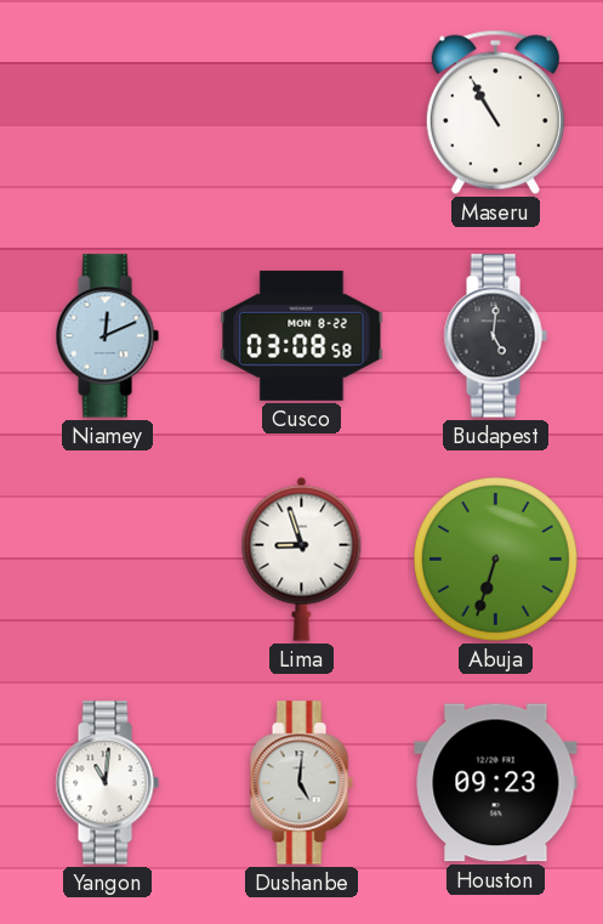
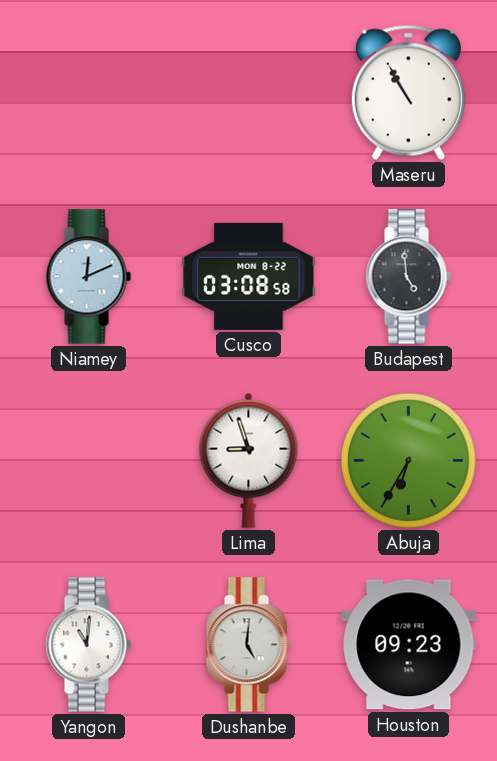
Budapest: 5:01 -> 4:59
Abuja: 6:33 -> 6:35
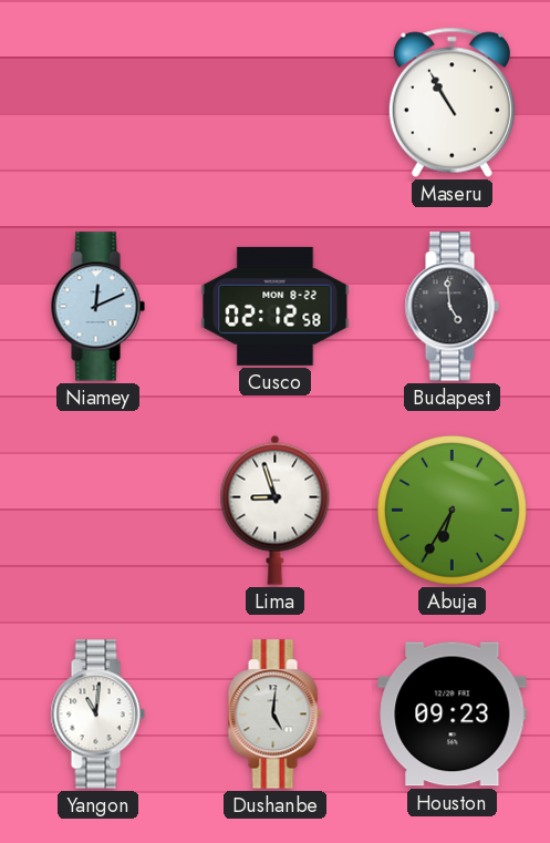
Cusco: 03:08 -> 02:12
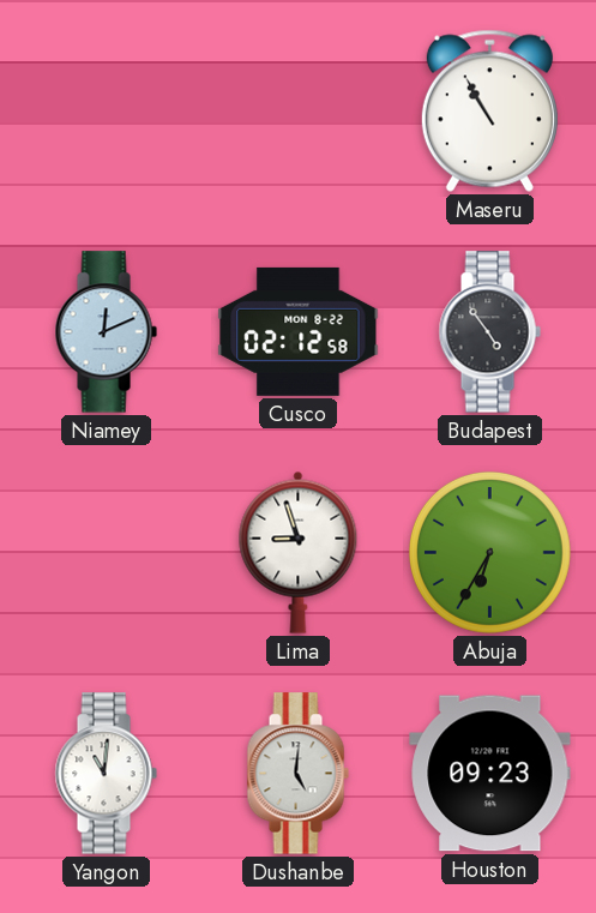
Budapest: 4:59 -> 4:54
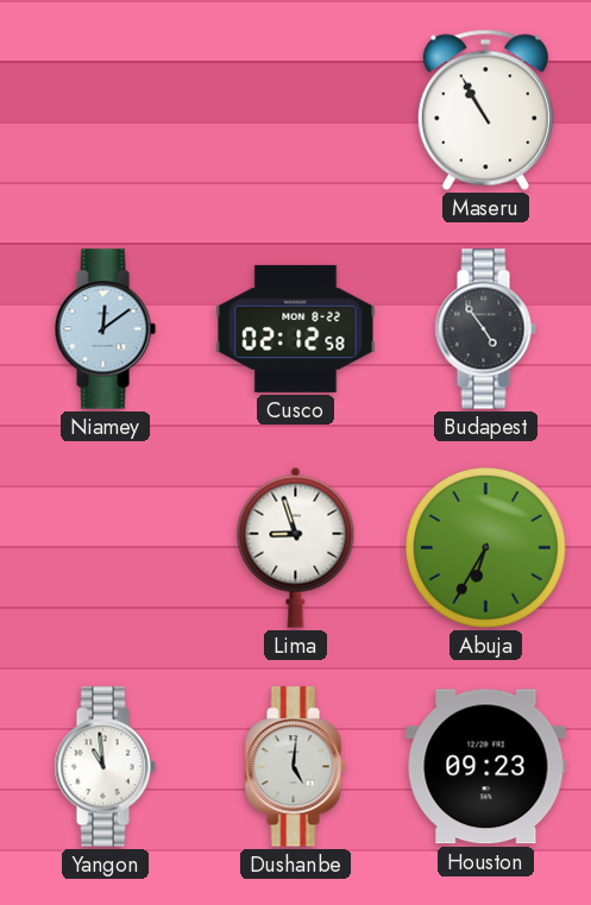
Niamey: 12:11 -> 12:09
Yangon: 11:01 -> 10:59
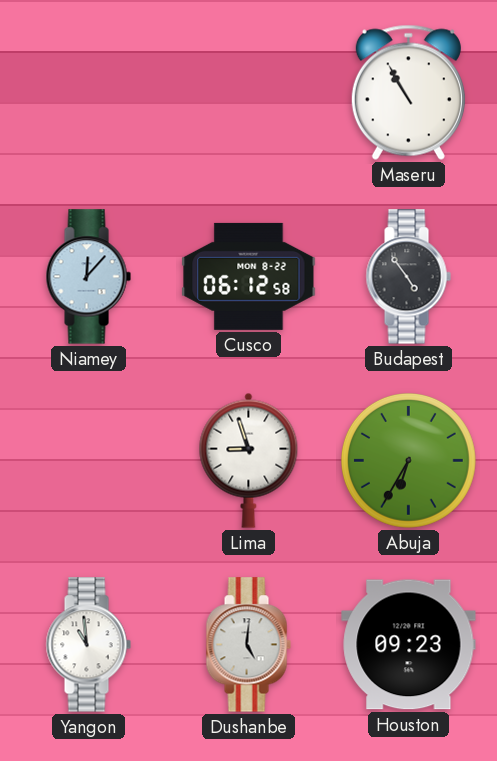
Niamey: 12:09 -> 12:07
Cusco: 02:12 -> 06:12
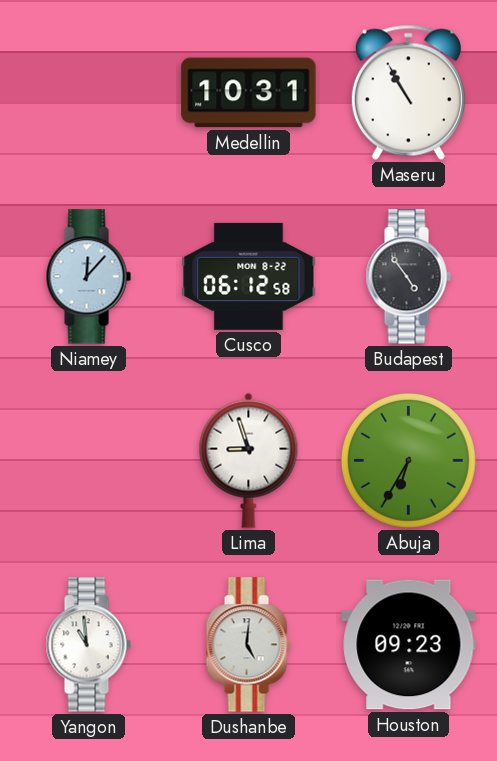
Medellin: none -> 10:31
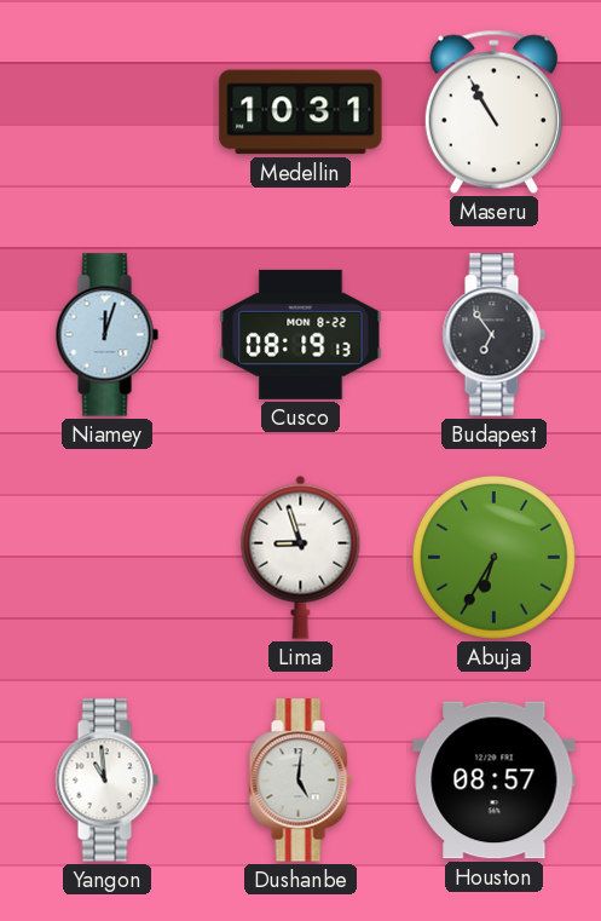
Niamey: 12:07 -> 12:03
Cusco: 06:12 -> 08:19
Budapest: 4:54 -> 6:54
Houston: 09:23 -> 08:57
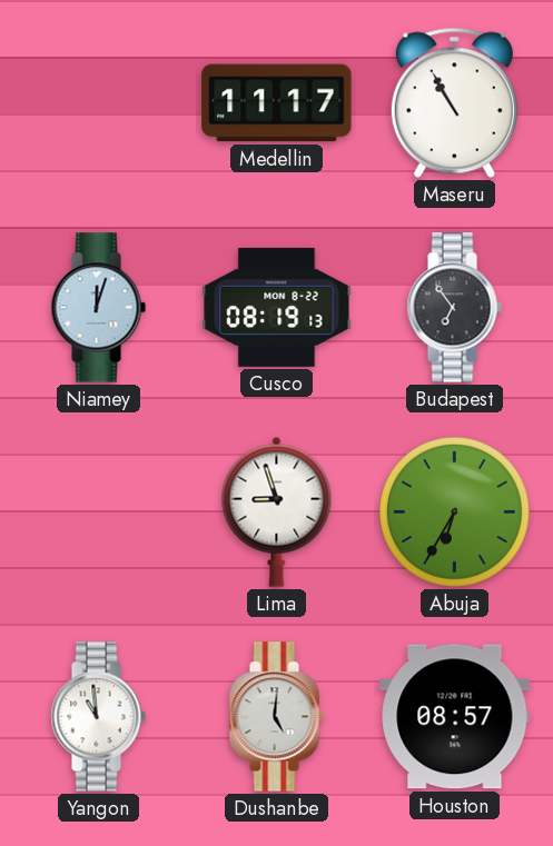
Medellin: 10:31 -> 11:17
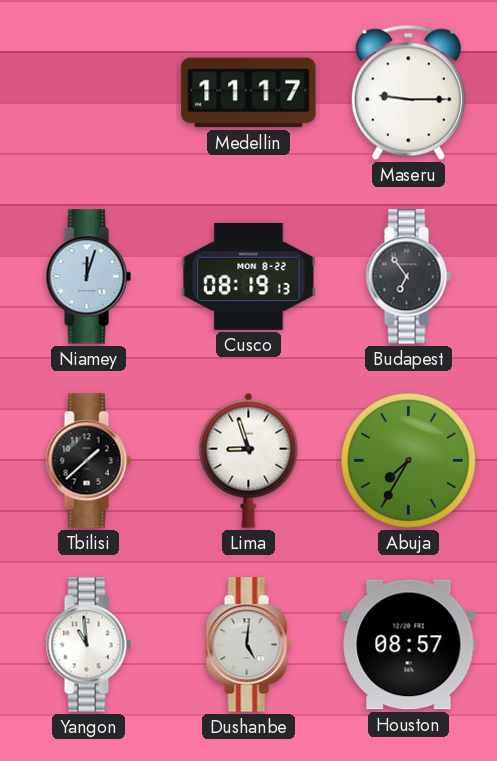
Maseru: 10:55 -> 9:15
Tbilisi: none -> 1:38
Abuja: 6:35 -> 7:35
